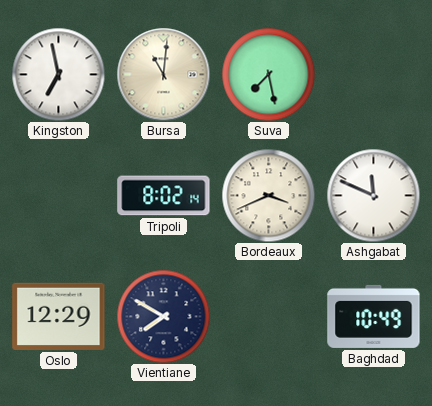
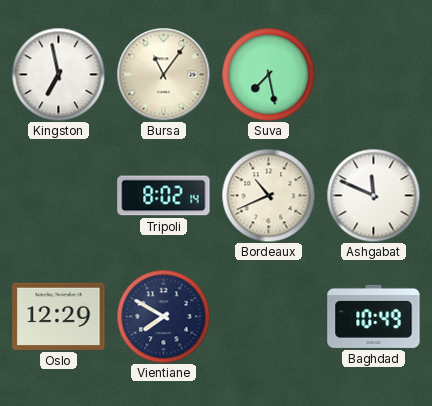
Bursa: 11:01 -> 11:06
Bordeaux: 3:41 -> 10:41
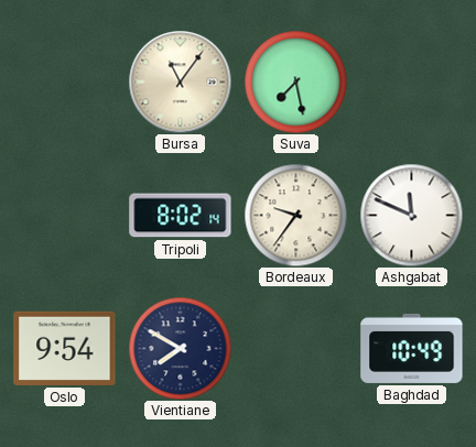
Kingston: 6:58 -> none
Bordeaux: 10:41 -> 9:36
Oslo: 12:29 -> 9:54
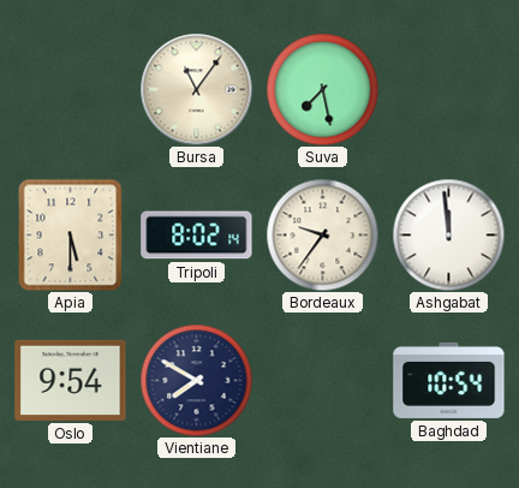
Apia: none -> 5:30
Ashgabat: 11:49 -> 11:59
Baghdad: 10:49 -> 10:54
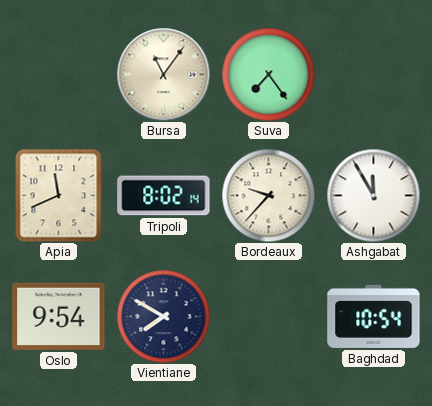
Suva: 7:28 -> 7:24
Apia: 5:30 -> 11:41
Bordeaux: 9:36 -> 9:37
Ashgabat: 11:59 -> 11:55
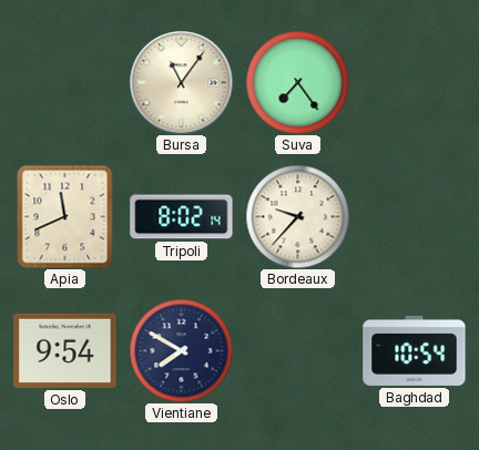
Ashgabat: 11:55 -> none
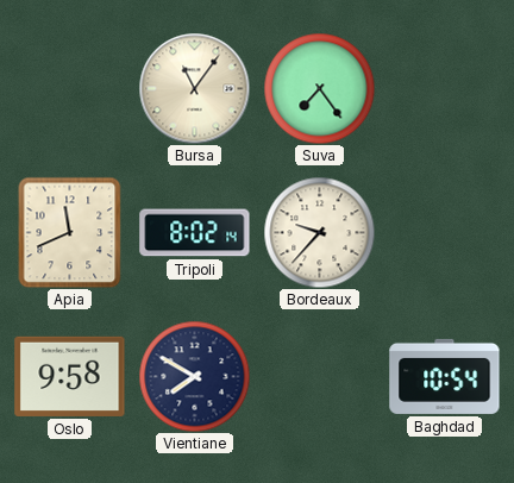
Oslo: 9:54 -> 9:58
